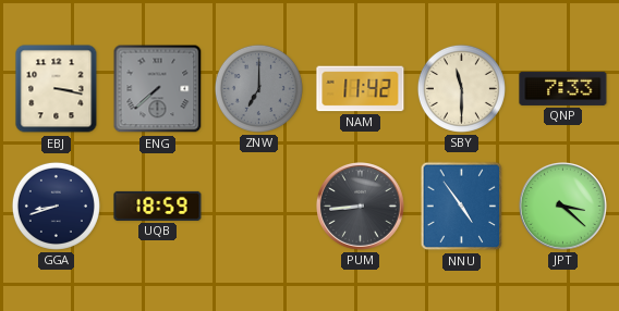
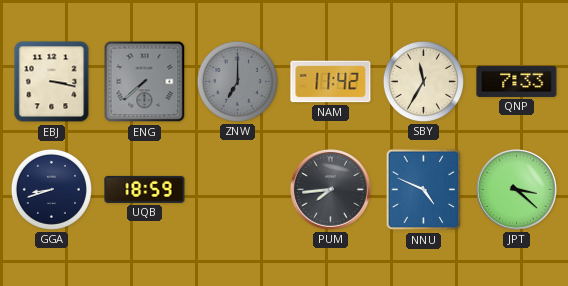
SBY: 11:30 -> 11:35
PUM: 8:44 -> 7:44
NNU: 4:54 -> 4:49
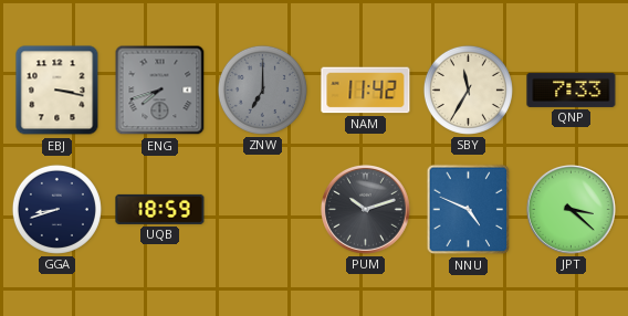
ENG: 7:38 -> 7:42
PUM: 7:44 -> 10:12
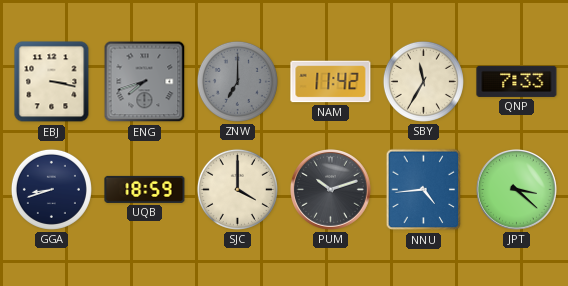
SJC: none -> 4:00
NNU: 4:49 -> 4:44
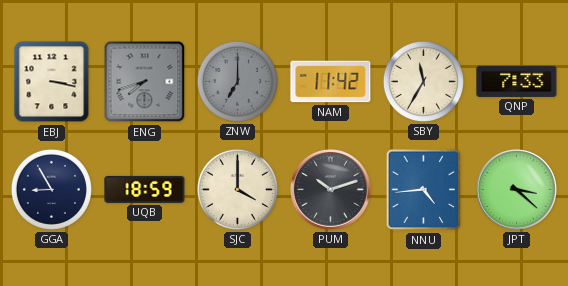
GGA: 8:42 -> 8:55
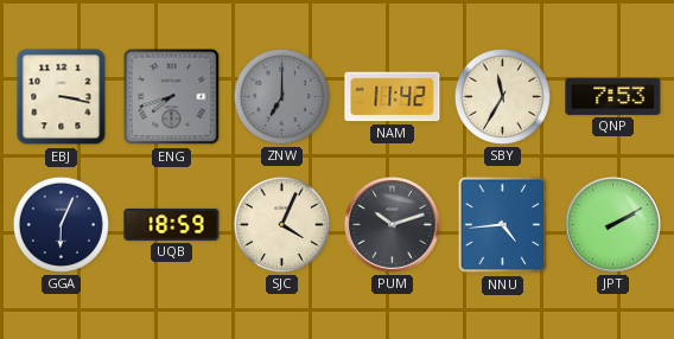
QNP: 7:33 -> 7:53
GGA: 8:55 -> 6:04
SJC: 4:00 -> 4:04
JPT: 3:22 -> 2:10
